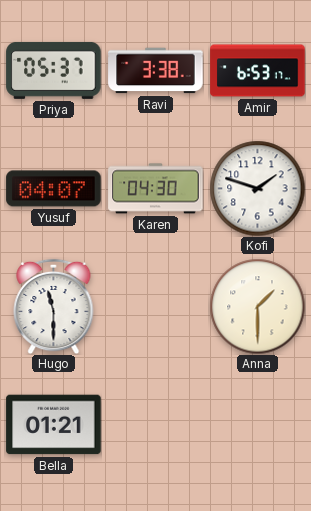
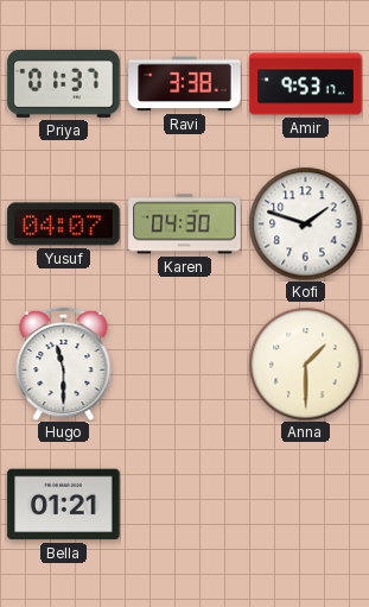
Priya: 05:37 -> 01:37
Amir: 6:53 -> 9:53
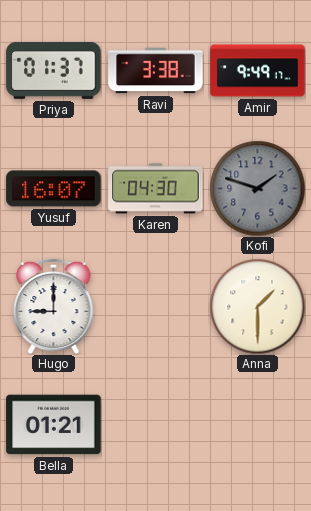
Amir: 9:53 -> 9:49
Yusuf: 04:07 -> 16:07
Kofi dial: white -> grey
Hugo: 11:30 -> 9:00
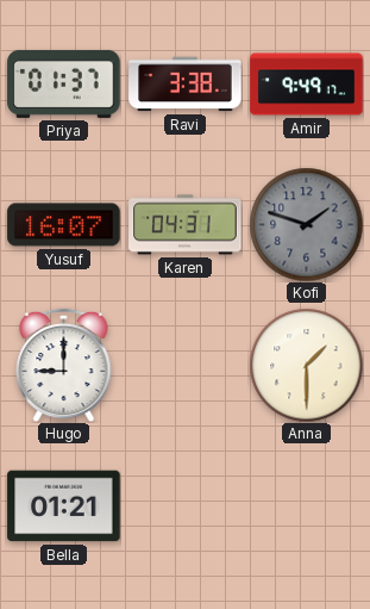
Karen: 04:30 -> 04:31
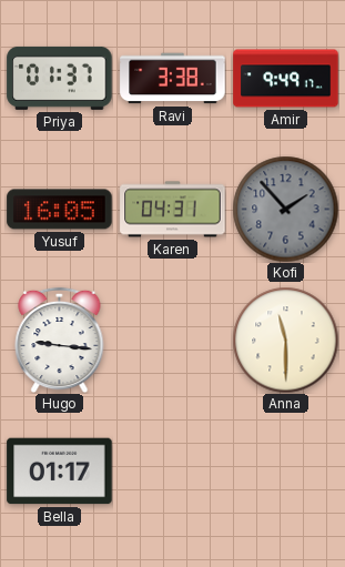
Yusuf: 16:07 -> 16:05
Kofi: 1:48 -> 1:53
Hugo: 9:00 -> 9:16
Anna: 1:30 -> 11:30
Bella: 01:21 -> 01:17
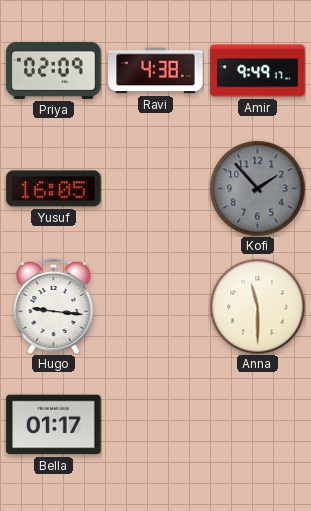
Priya: 01:37 -> 02:09
Ravi: 3:38 -> 4:38
Karen: 04:31 -> none
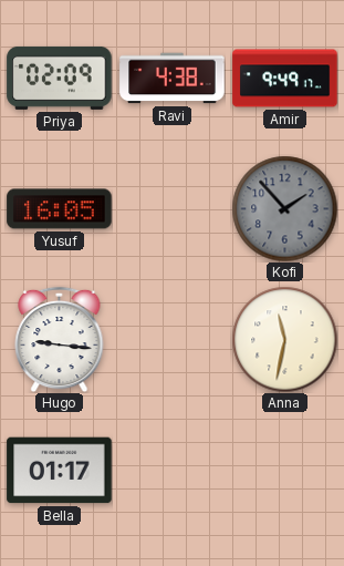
Anna: 11:30 -> 11:32
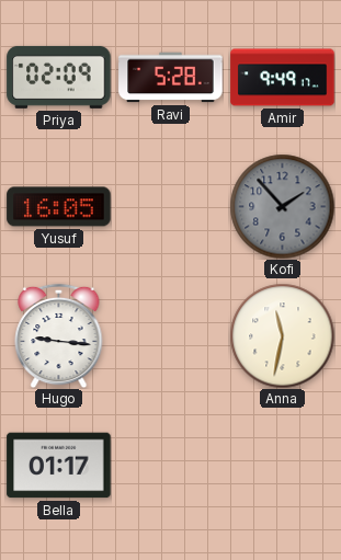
Ravi: 4:38 -> 5:28
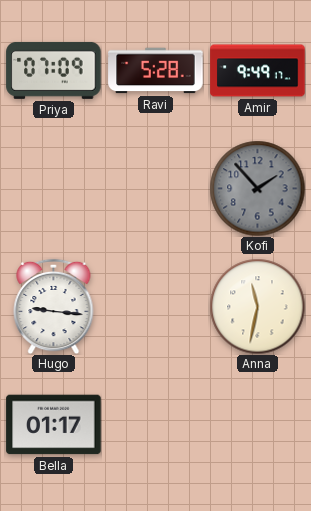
Priya: 02:09 -> 07:09
Yusuf: 16:05 -> none
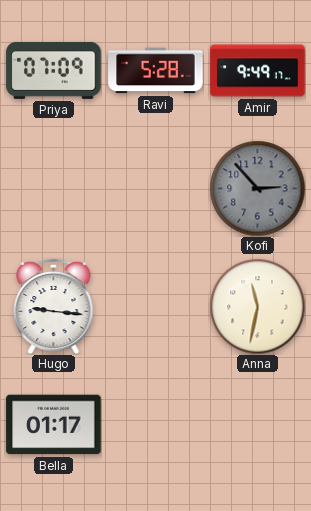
Kofi: 1:53 -> 2:53
